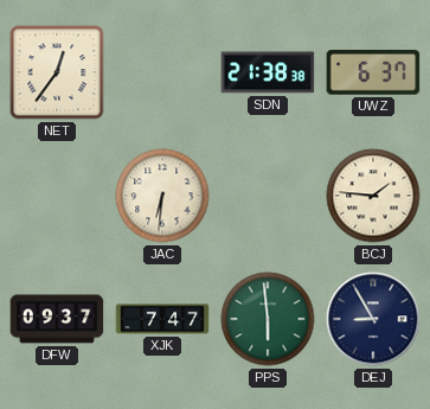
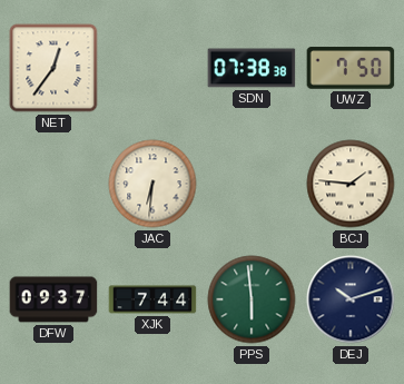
SDN: 21:38 -> 07:38
UWZ: 6:37 -> 7:50
XJK: 7:47 -> 7:44
DEJ: 8:55 -> 10:12
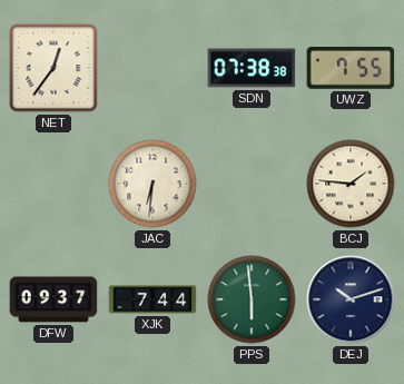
UWZ: 7:50 -> 7:55
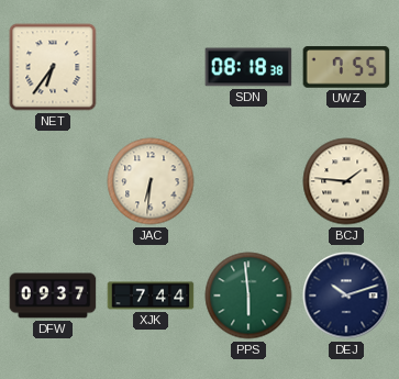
NET: 12:36 -> 6:36
SDN: 07:38 -> 08:18
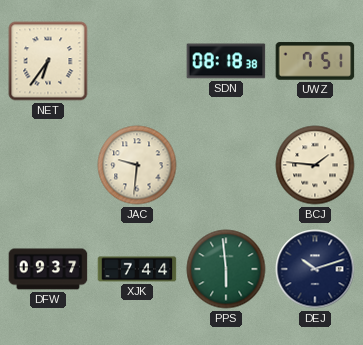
UWZ: 7:55 -> 7:51
JAC: 6:31 -> 9:31
